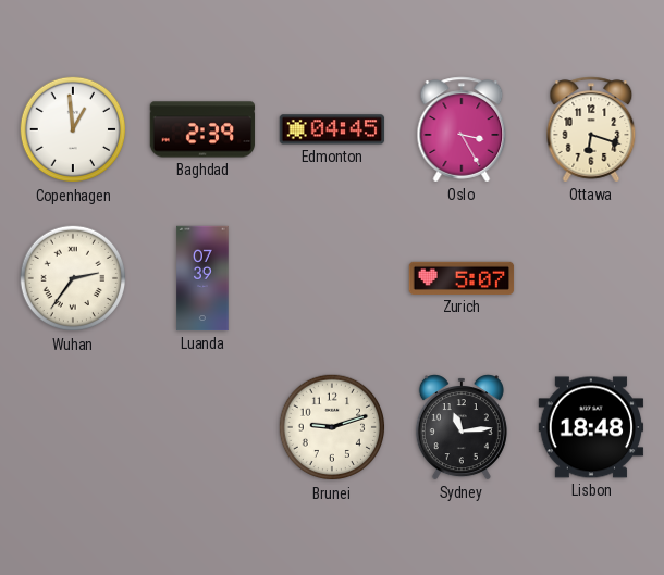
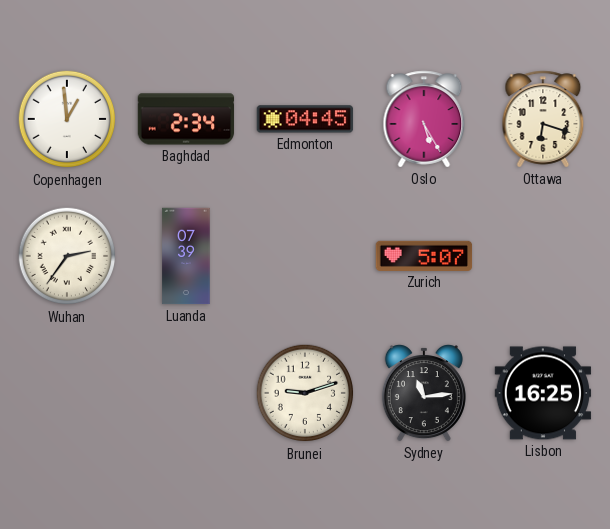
Baghdad: 2:39 -> 2:34
Oslo: 3:25 -> 5:25
Lisbon: 18:48 -> 16:25
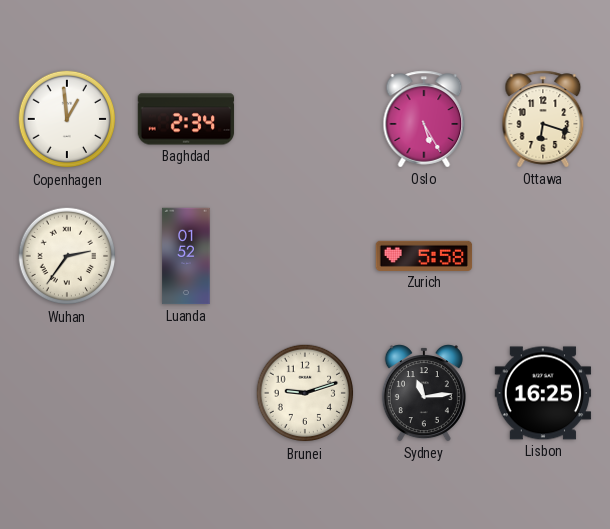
Edmonton: 04:45 -> none
Luanda: 07:39 -> 01:52
Zurich: 5:07 -> 5:58
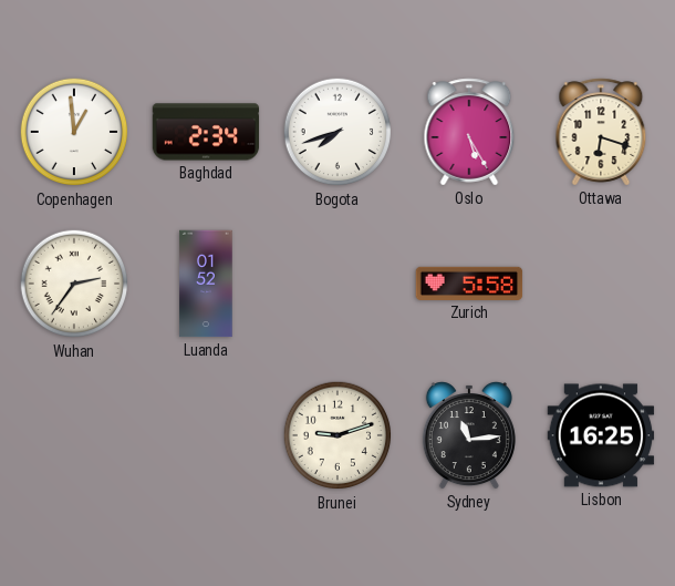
Bogota: none -> 7:42
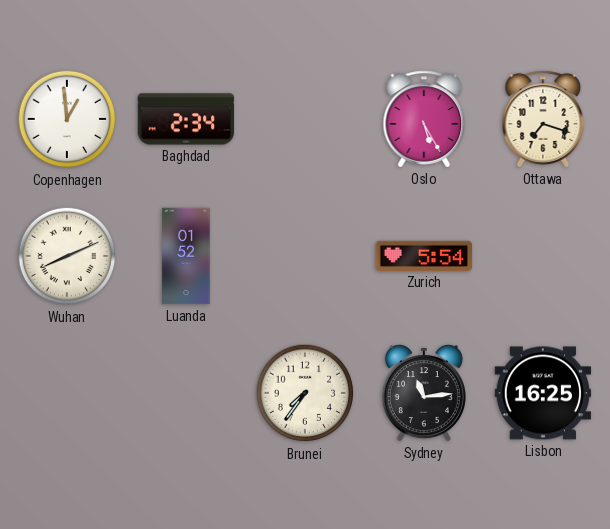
Bogota: 7:42 -> none
Ottawa: 6:18 -> 7:18
Wuhan: 2:36 -> 8:11
Zurich: 5:58 -> 5:54
Brunei: 9:12 -> 7:36
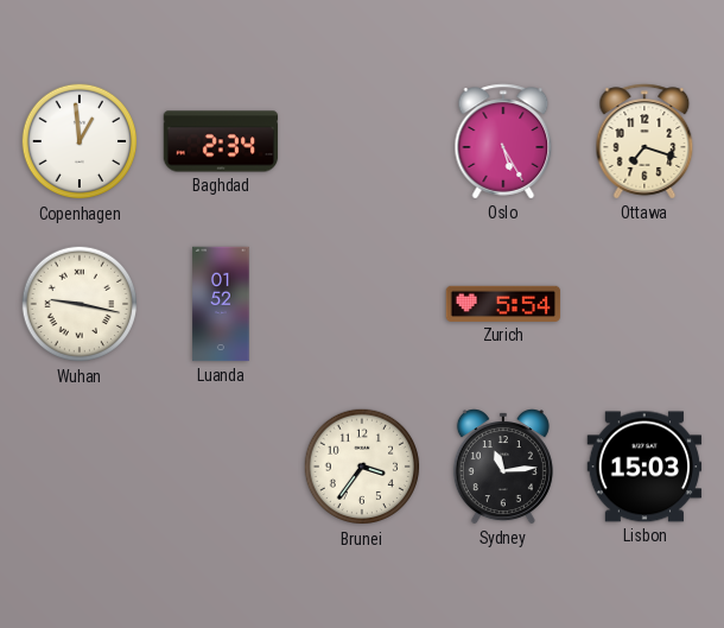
Wuhan: 8:11 -> 9:17
Brunei: 7:36 -> 3:36
Lisbon: 16:25 -> 15:03
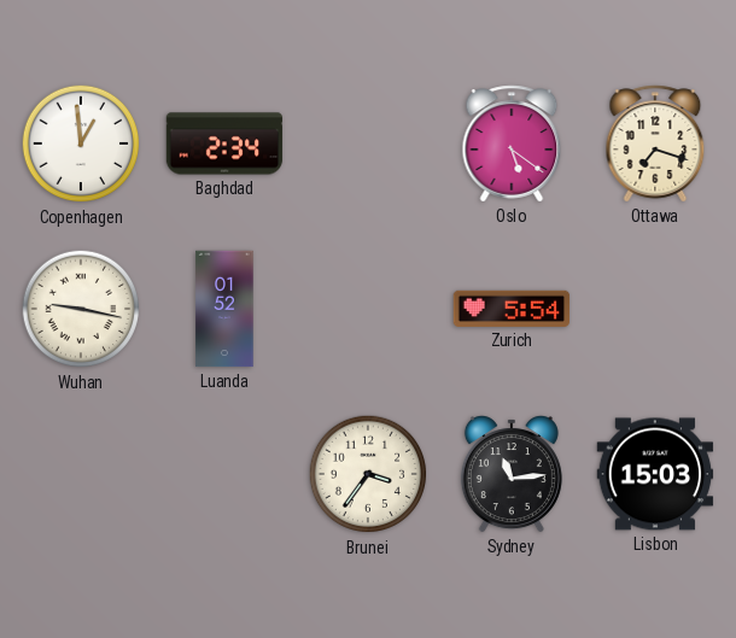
Oslo: 5:25 -> 5:21
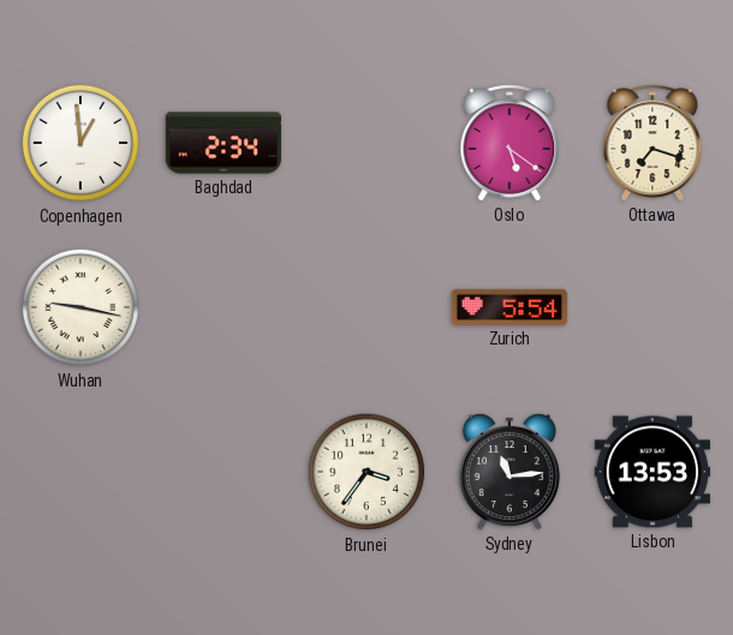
Luanda: 01:52 -> none
Lisbon: 15:03 -> 13:53
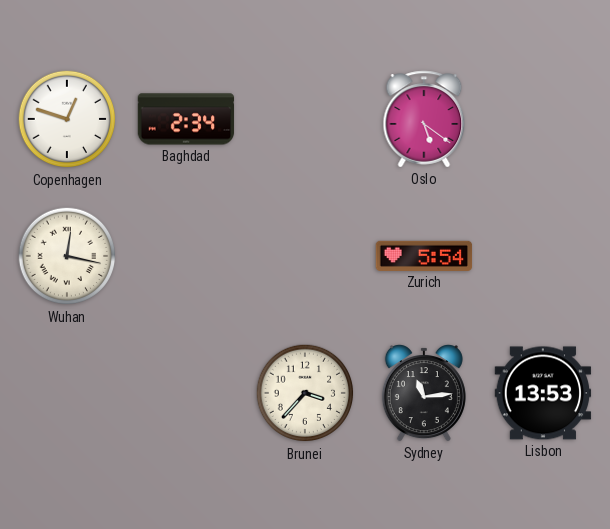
Copenhagen: 12:59 -> 12:48
Ottawa: 7:18 -> none
Wuhan: 9:17 -> 12:17
Brunei: 3:36 -> 3:37
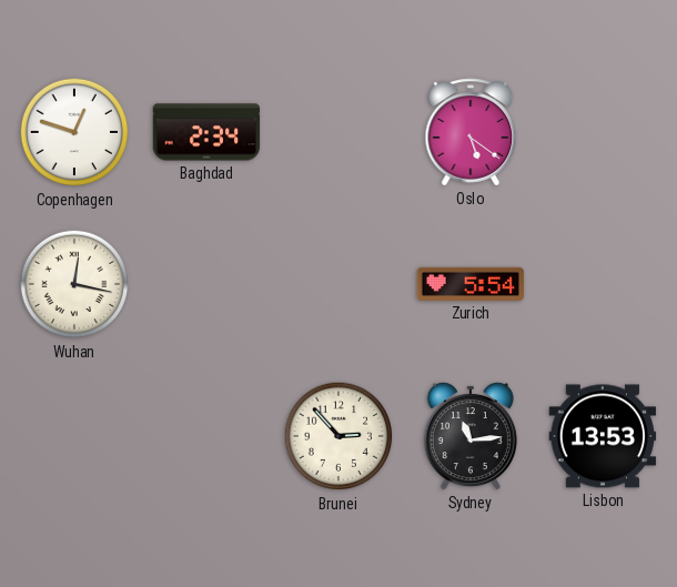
Brunei: 3:37 -> 2:53
